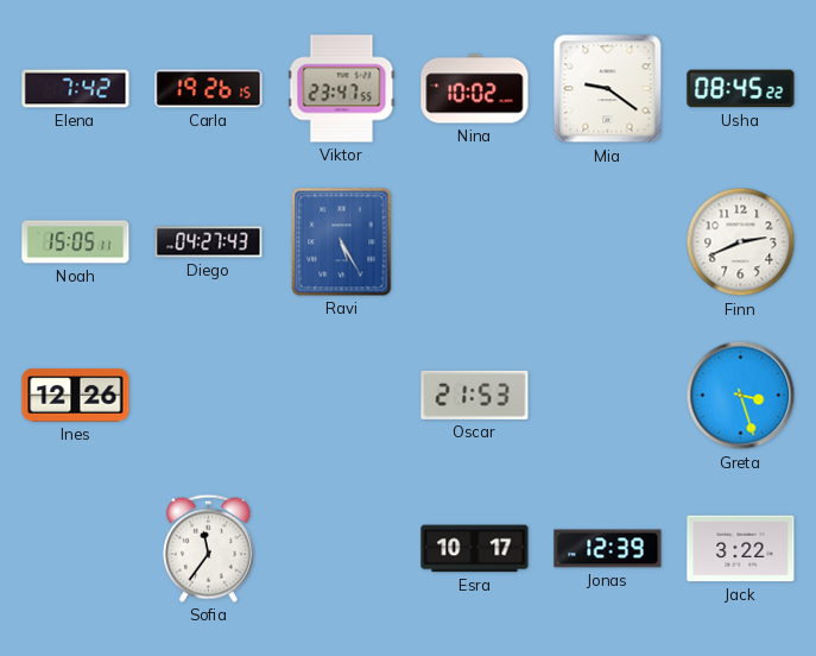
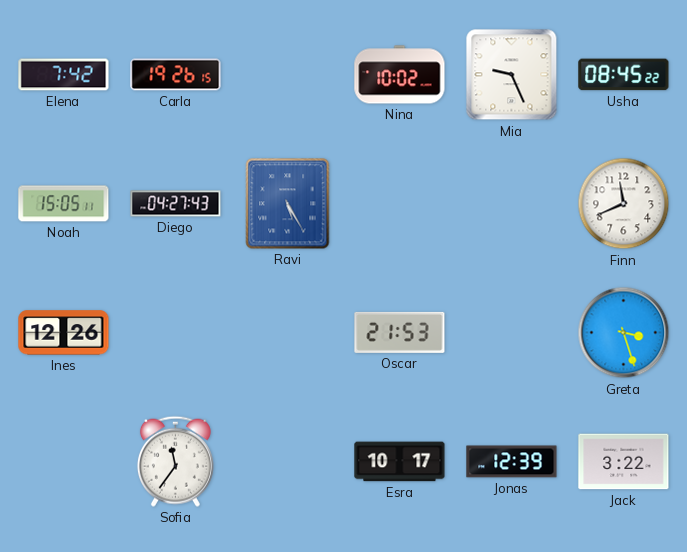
Viktor: 23:47 -> none
Mia: 9:21 -> 9:26
Finn: 2:41 -> 11:41
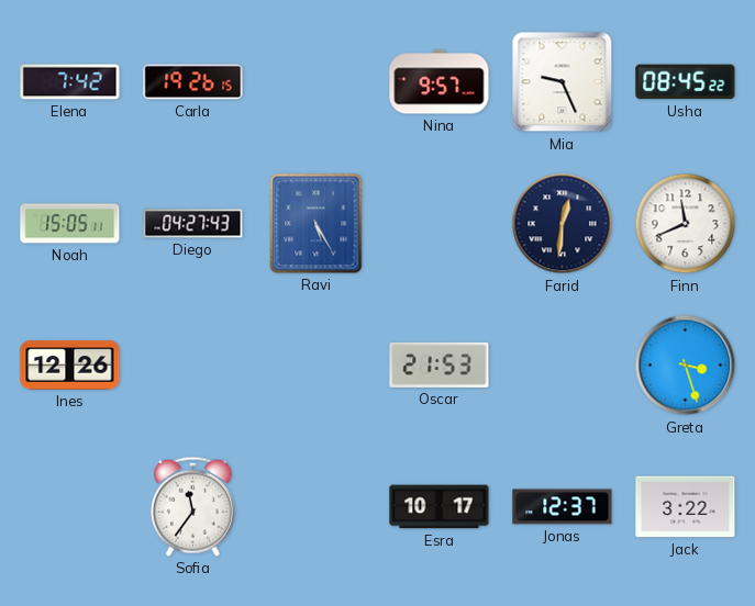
Nina: 10:02 -> 9:57
Farid: none -> 12:31
Jonas: 12:39 -> 12:37
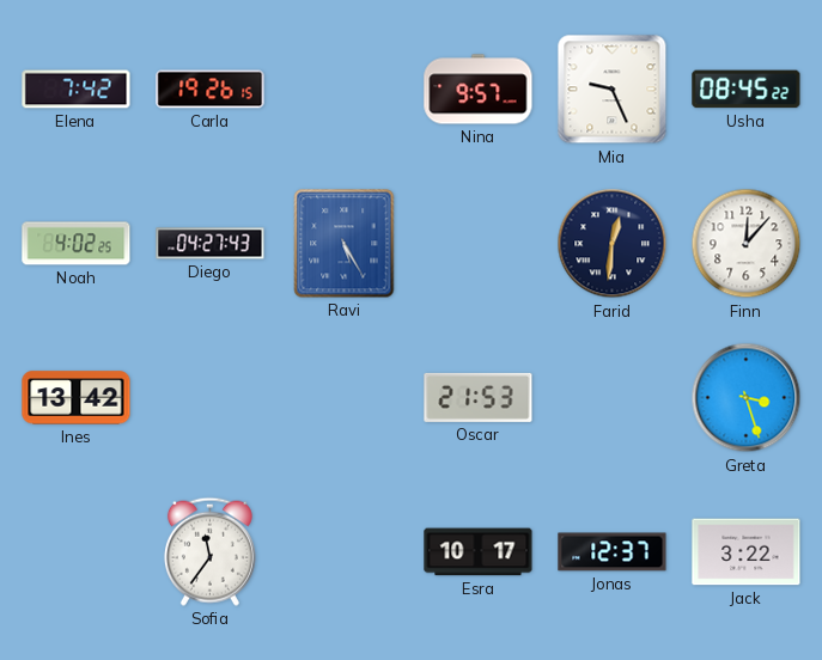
Noah: 15:05 -> 4:02
Finn: 11:41 -> 12:07
Ines: 12:26 -> 13:42
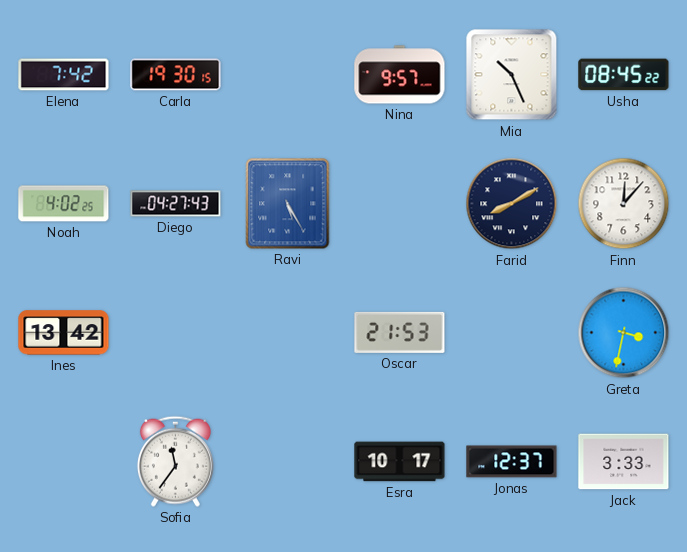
Carla: 19:26 -> 19:30
Mia: 9:26 -> 10:26
Farid: 12:31 -> 8:10
Greta: 3:27 -> 3:32
Jack: 3:22 -> 3:33
